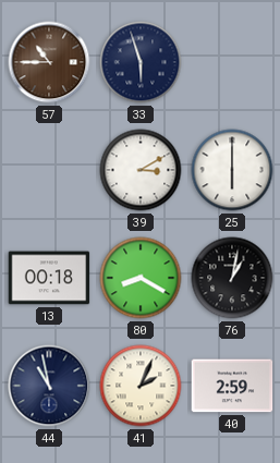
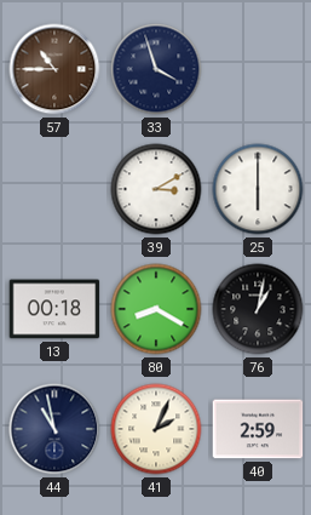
33: 5:57 -> 3:57
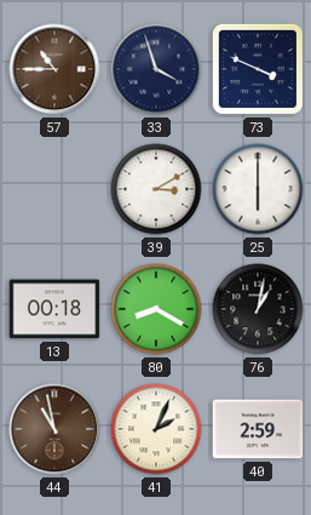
73: none -> 3:49
44 dial: navy -> brown
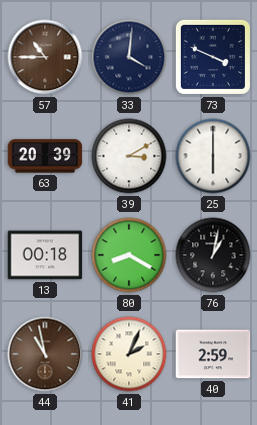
33: 3:57 -> 4:01
63: none -> 20:39
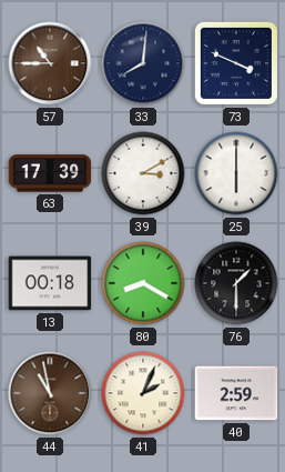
33: 4:01 -> 8:01
63: 20:39 -> 17:39
76: 1:02 -> 1:30
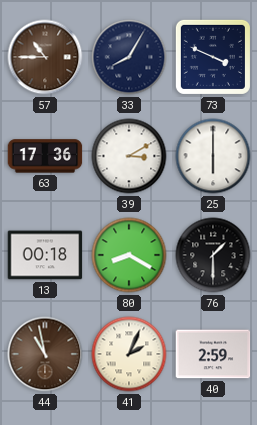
33: 8:01 -> 8:05
63: 17:39 -> 17:36
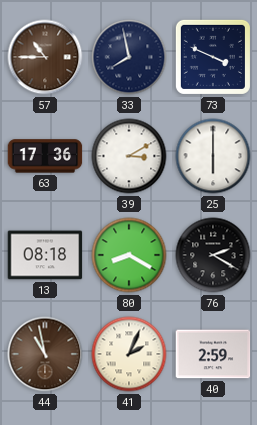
33: 8:05 -> 7:58
13: 00:18 -> 08:18
76: 1:30 -> 2:20
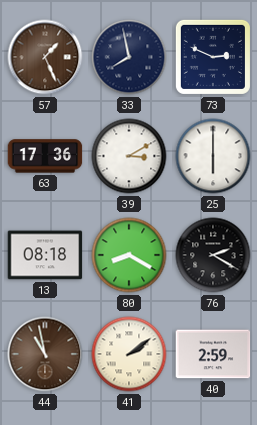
57: 10:45 -> 1:26
73: 3:49 -> 2:49
41: 2:04 -> 2:09
